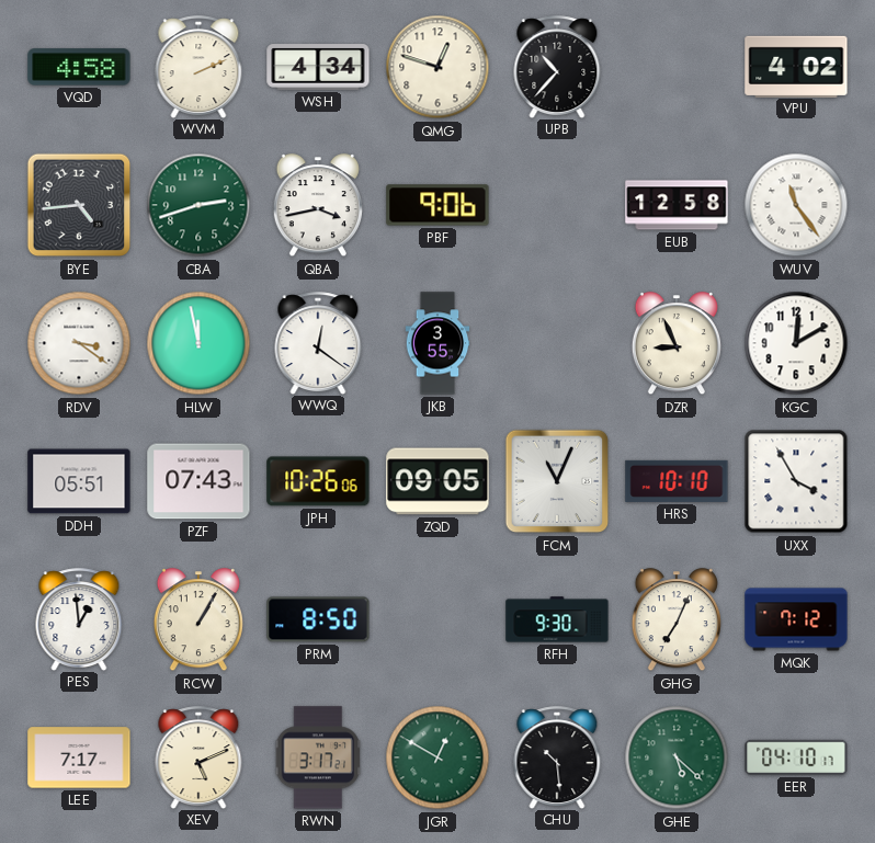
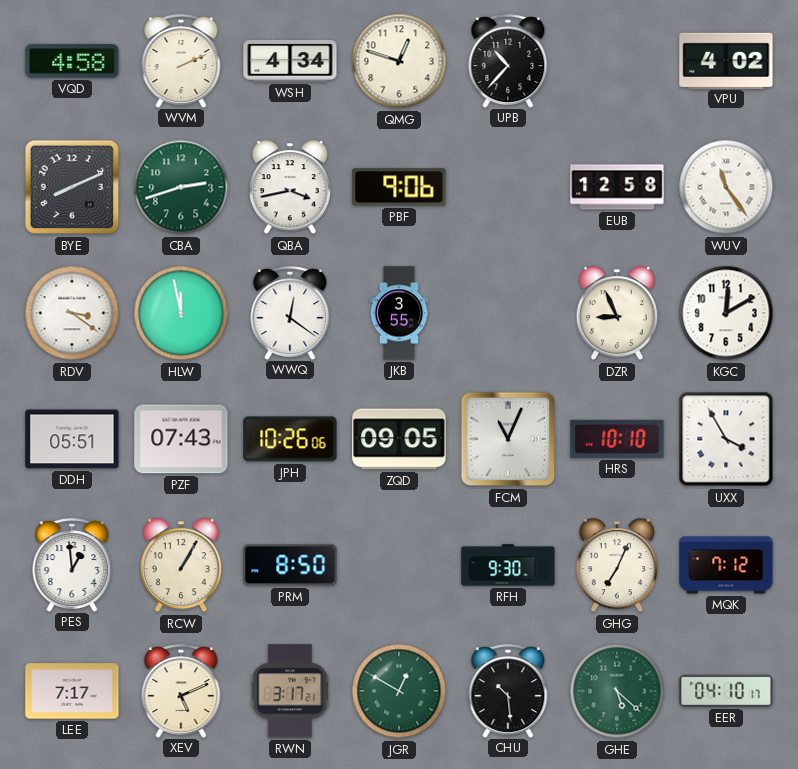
BYE: 4:44 -> 8:11
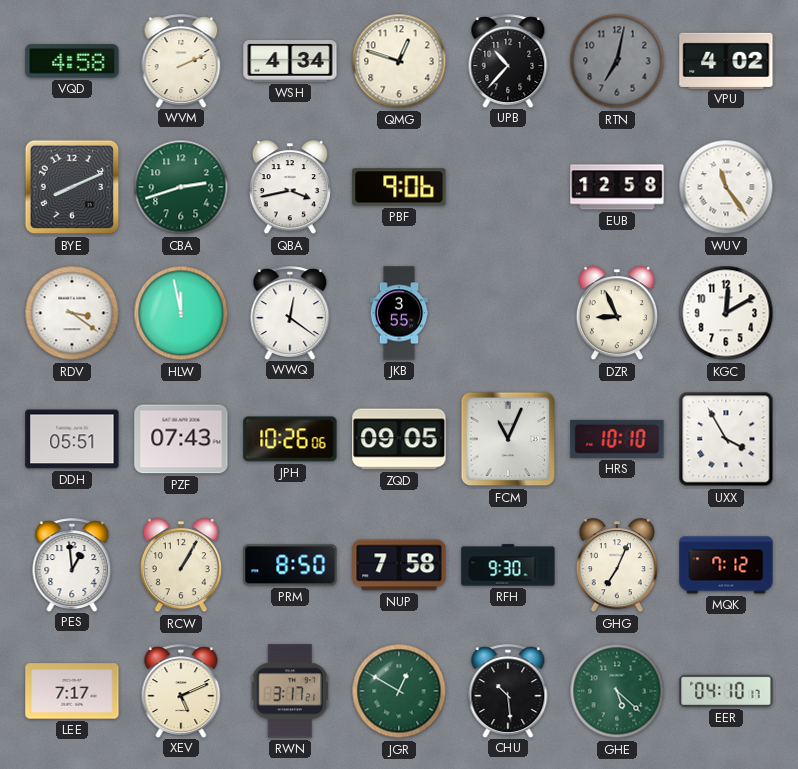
RTN: none -> 7:02
NUP: none -> 7:58
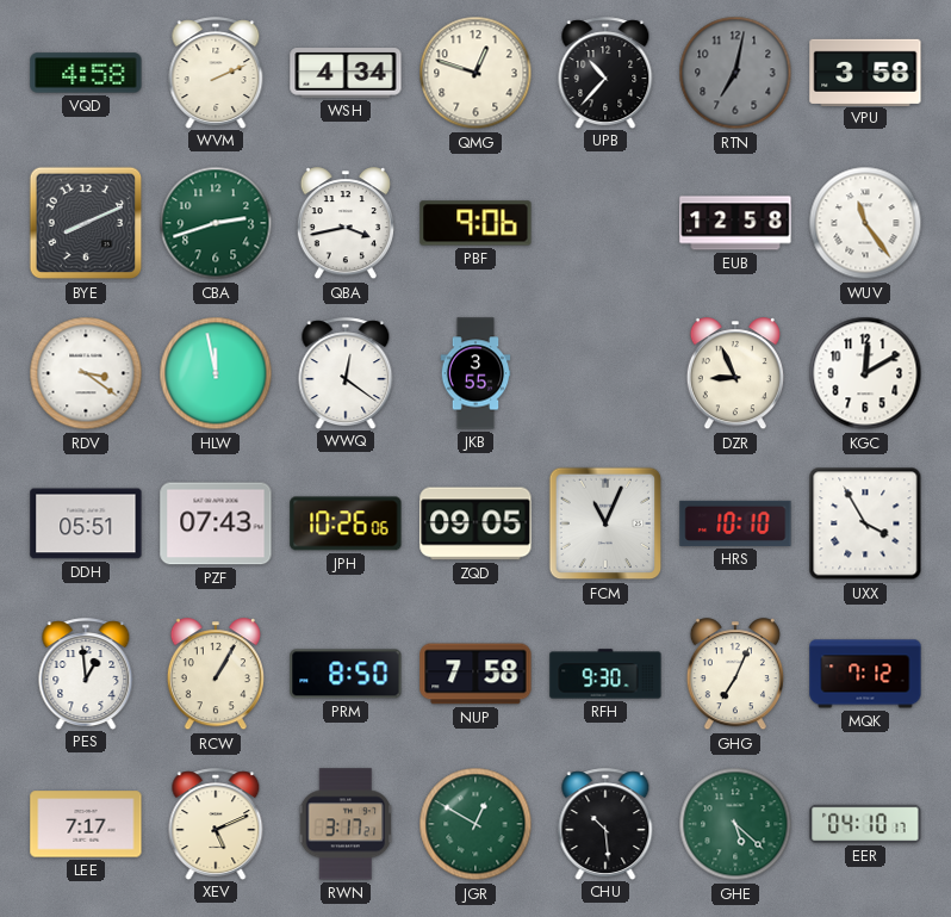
VPU: 4:02 -> 3:58
